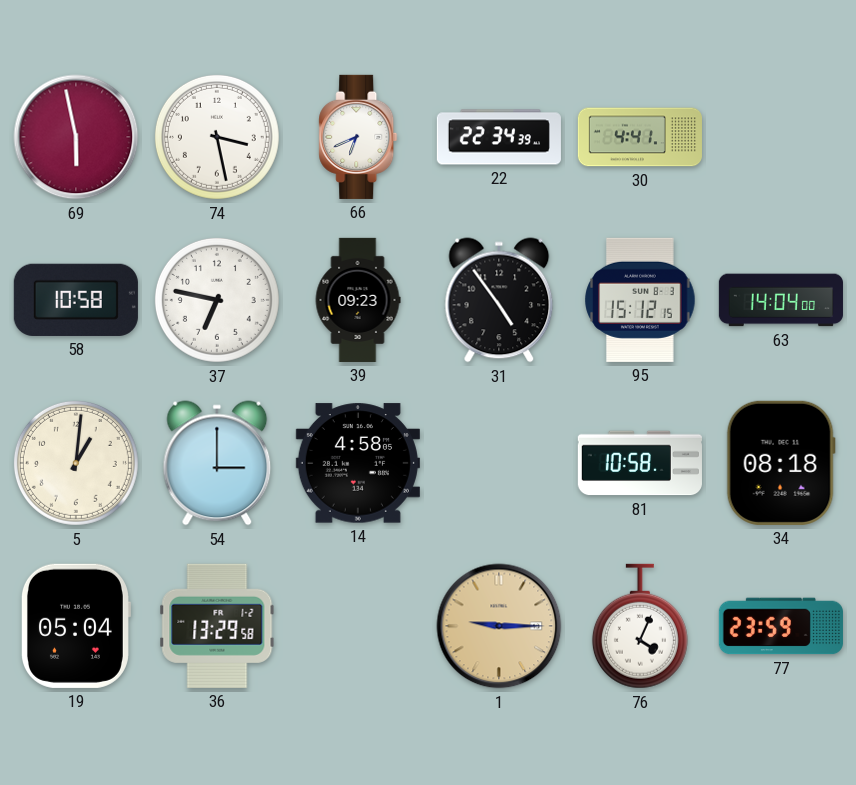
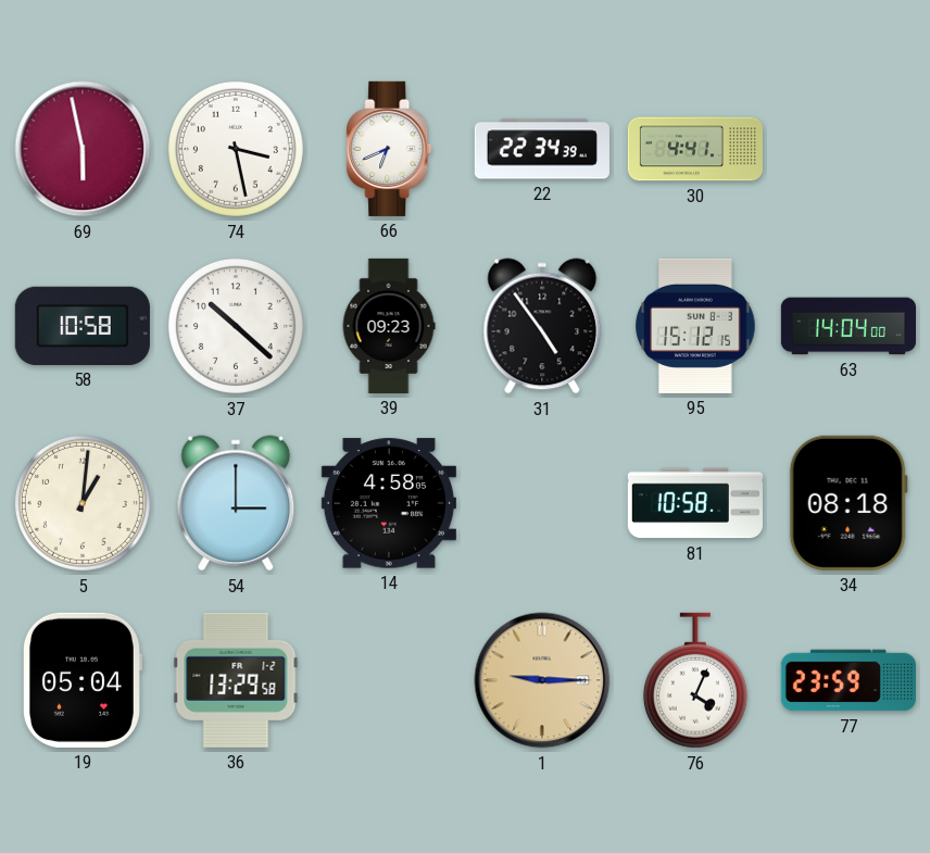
37: 6:47 -> 10:22
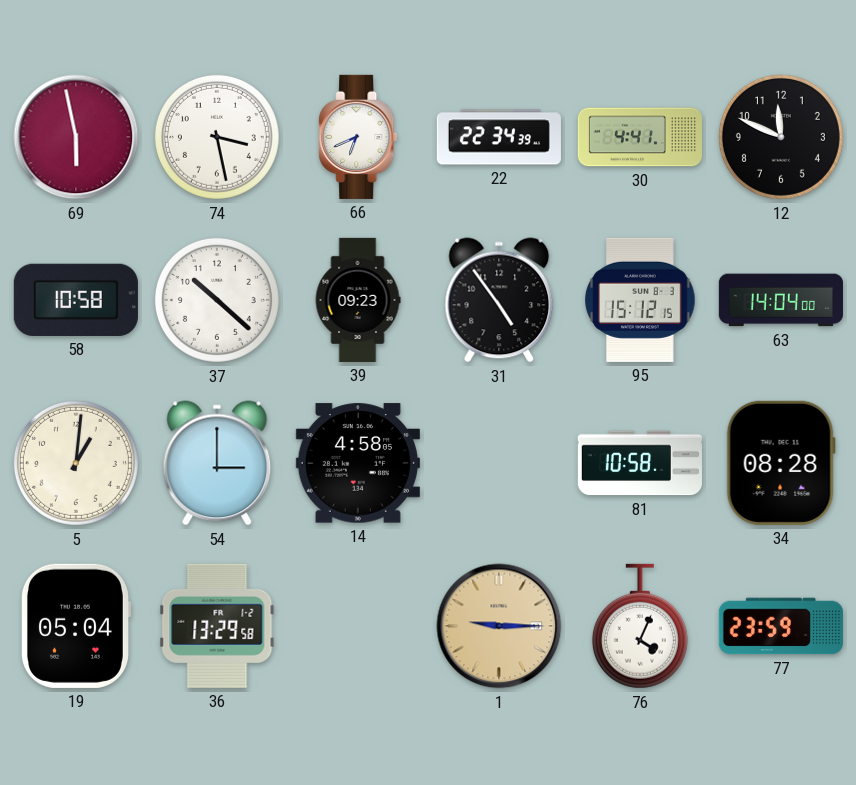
12: none -> 11:49
34: 08:18 -> 08:28
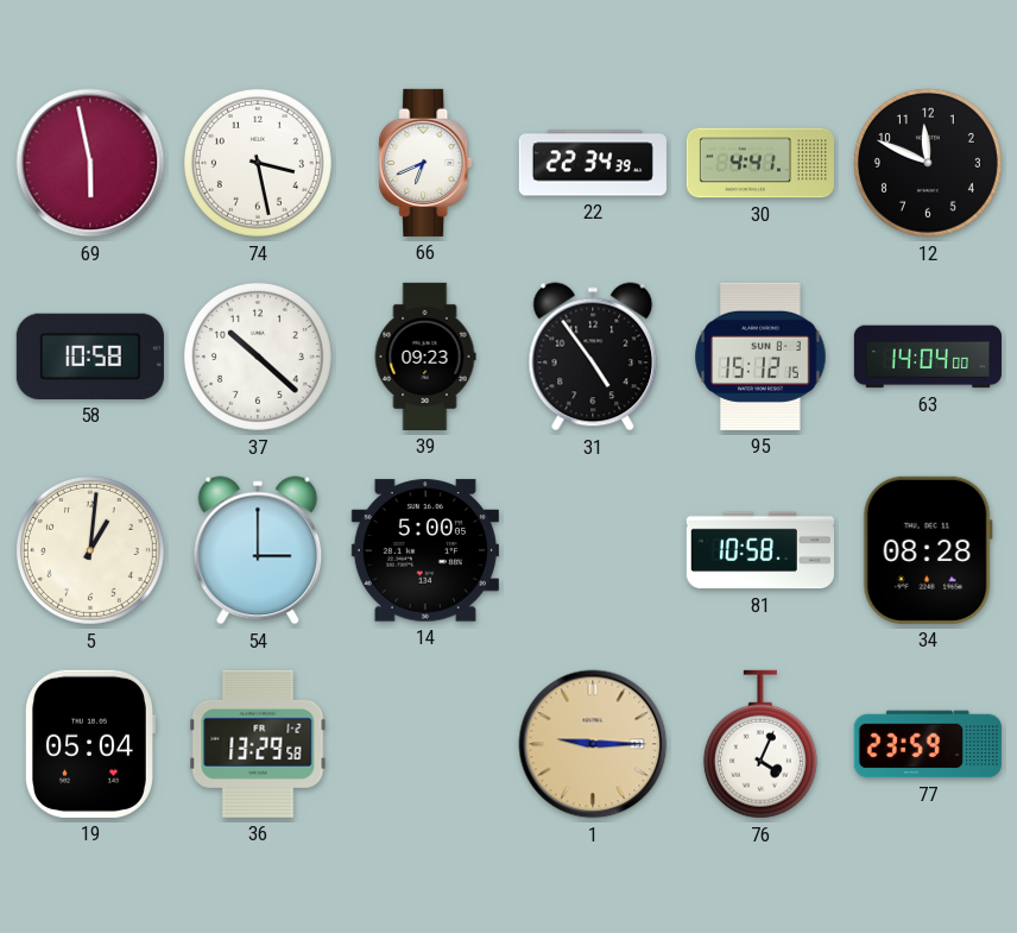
14: 4:58 -> 5:00
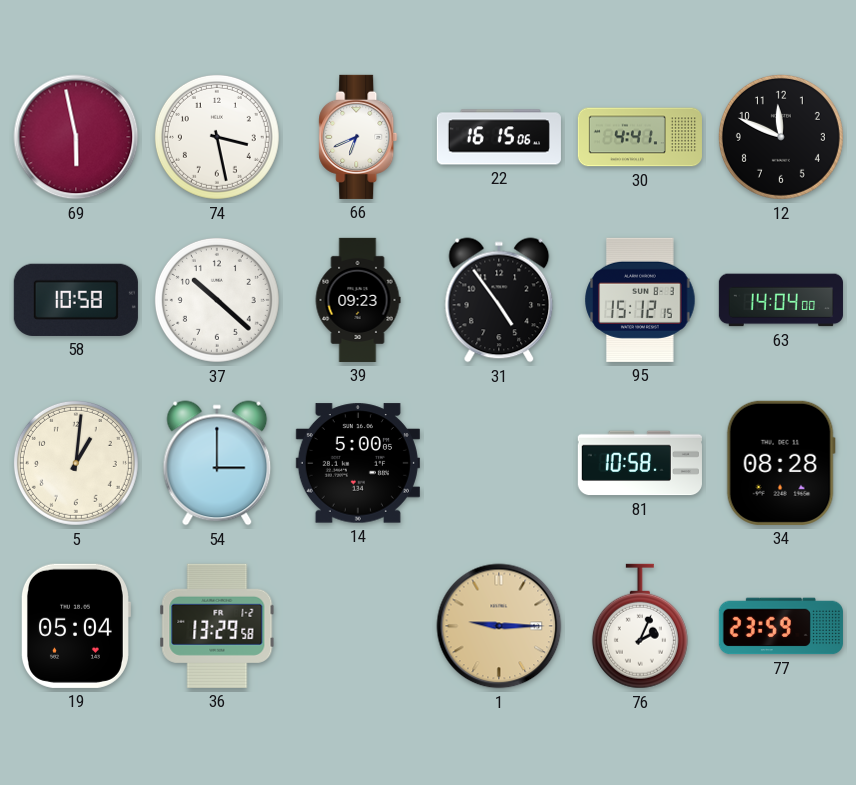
22: 22:34 -> 16:15
76: 4:04 -> 2:04
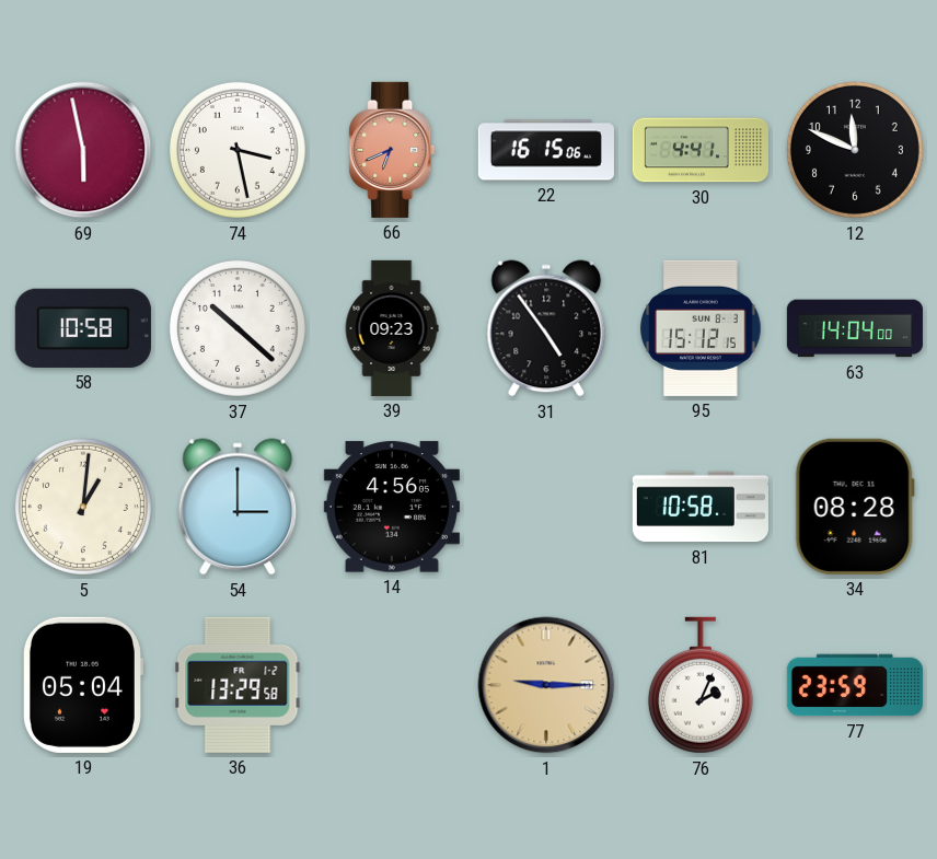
66 dial: white -> salmon
14: 5:00 -> 4:56
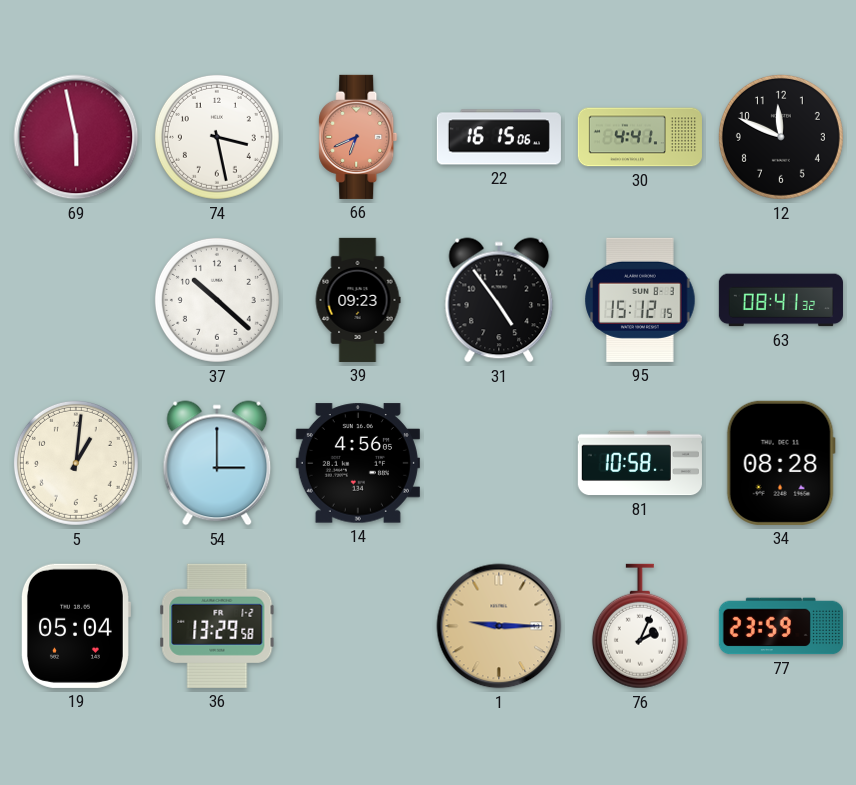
58: 10:58 -> none
63: 14:04 -> 08:41
